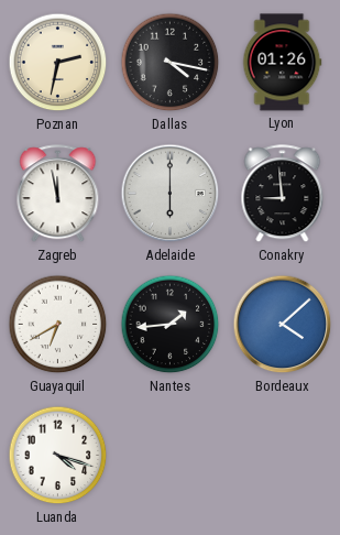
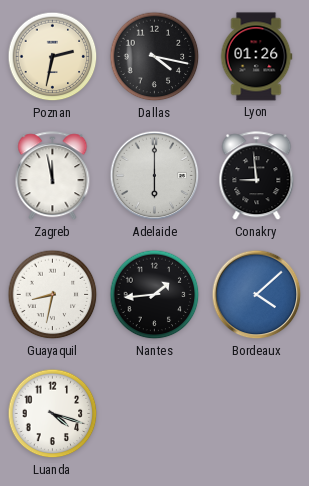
Guayaquil: 6:40 -> 8:32
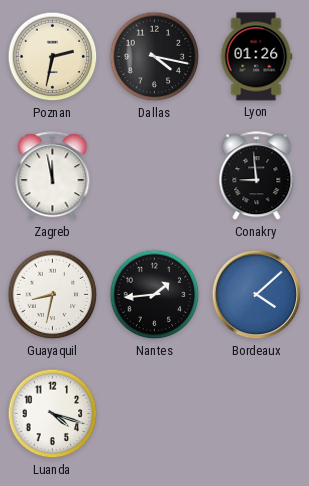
Adelaide: 6:00 -> none
